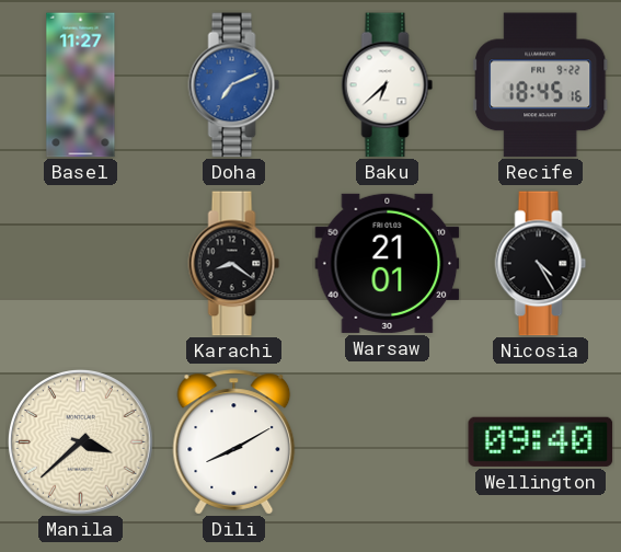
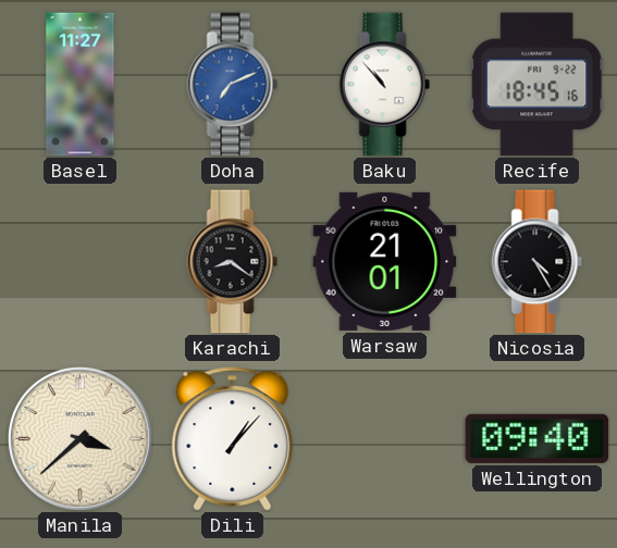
Baku: 6:38 -> 10:53
Dili: 8:10 -> 1:07
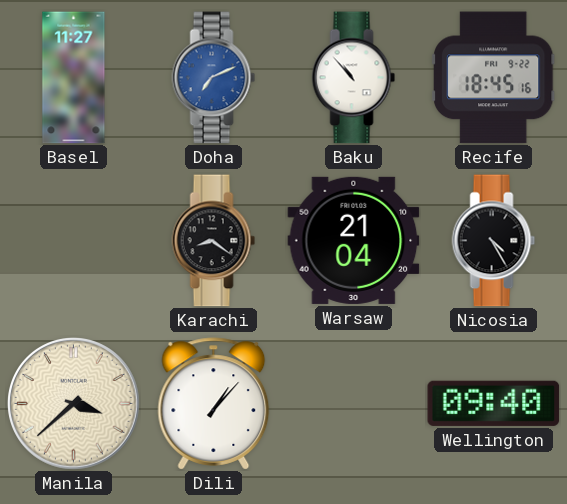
Warsaw: 21:01 -> 21:04
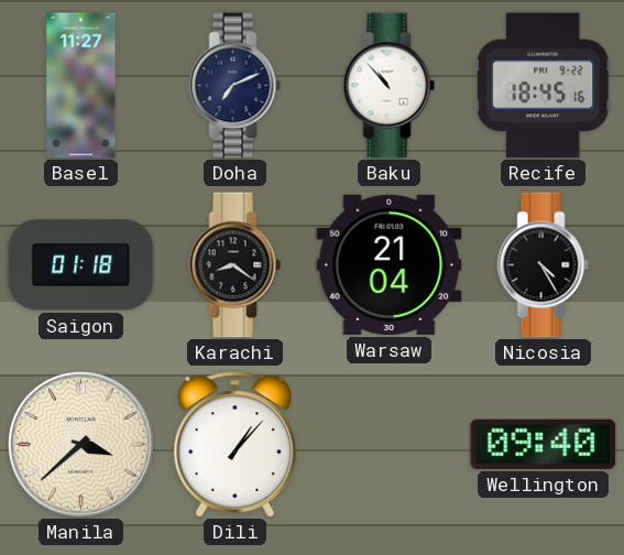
Doha dial: blue -> navy
Saigon: none -> 01:18
